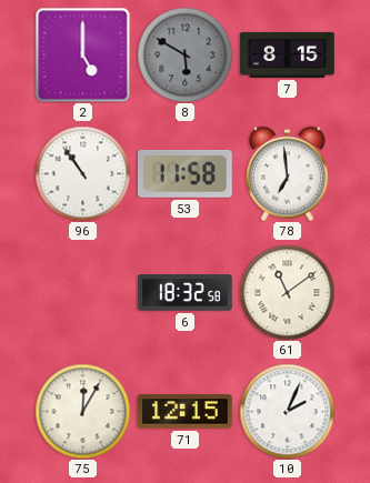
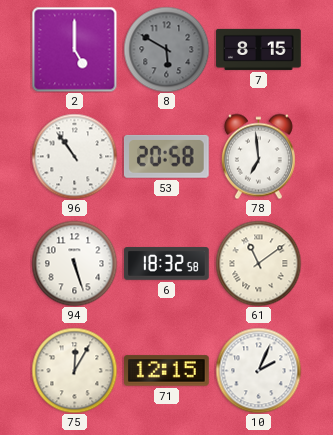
53: 11:58 -> 20:58
94: none -> 5:27
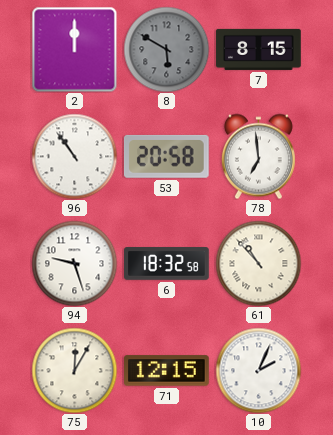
2: 5:00 -> 12:00
94: 5:27 -> 9:27
61: 11:09 -> 10:53
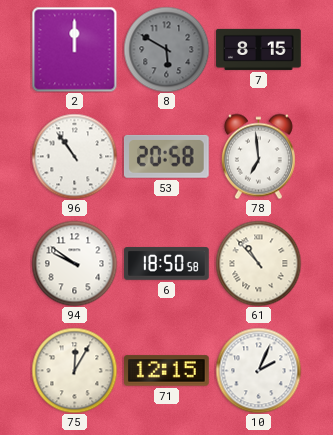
94: 9:27 -> 9:51
6: 18:32 -> 18:50
